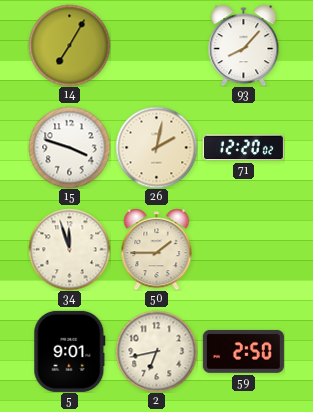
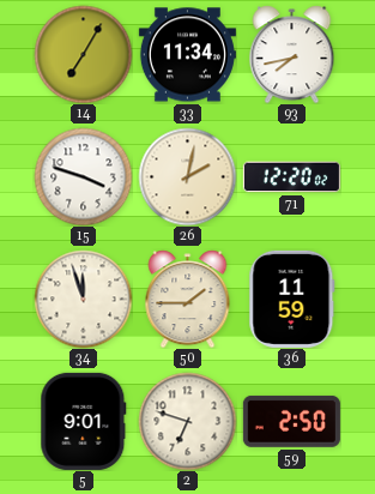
33: none -> 11:34
93: 8:07 -> 7:43
36: none -> 11:59
2: 6:43 -> 6:48
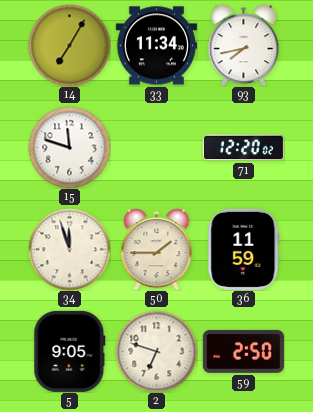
15: 3:48 -> 11:48
26: 2:02 -> none
5: 9:01 -> 9:05
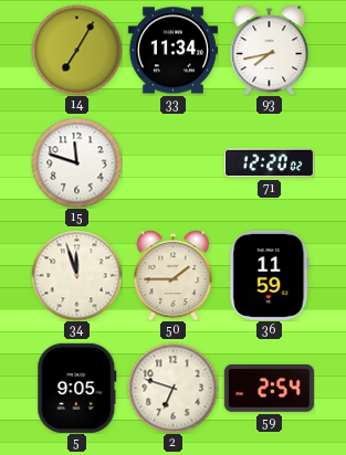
59: 2:50 -> 2:54
